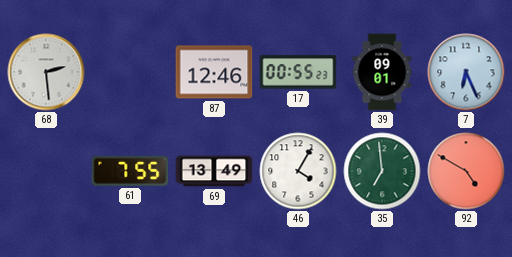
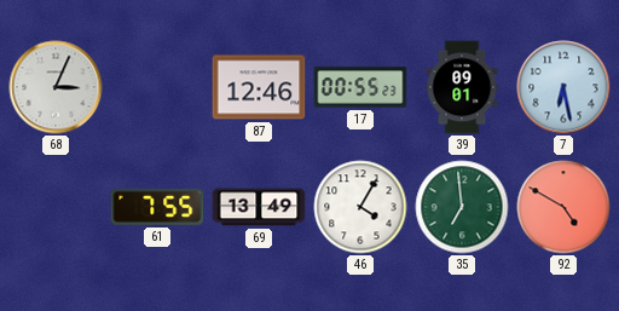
68: 2:29 -> 3:04
7: 6:26 -> 6:28
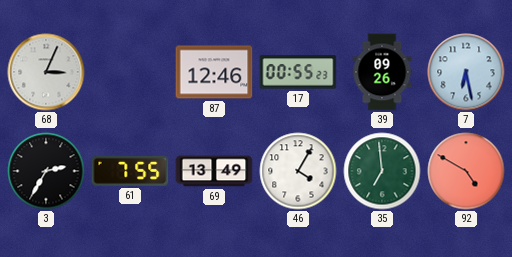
39: 09:01 -> 09:26
3: none -> 2:35
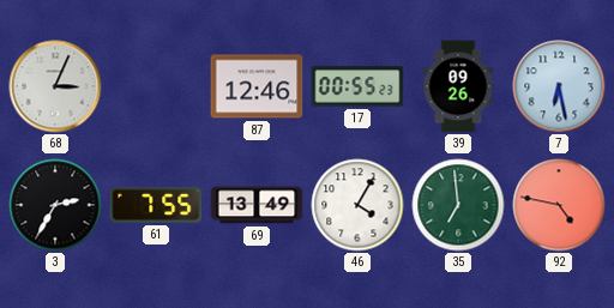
92: 4:50 -> 4:47
